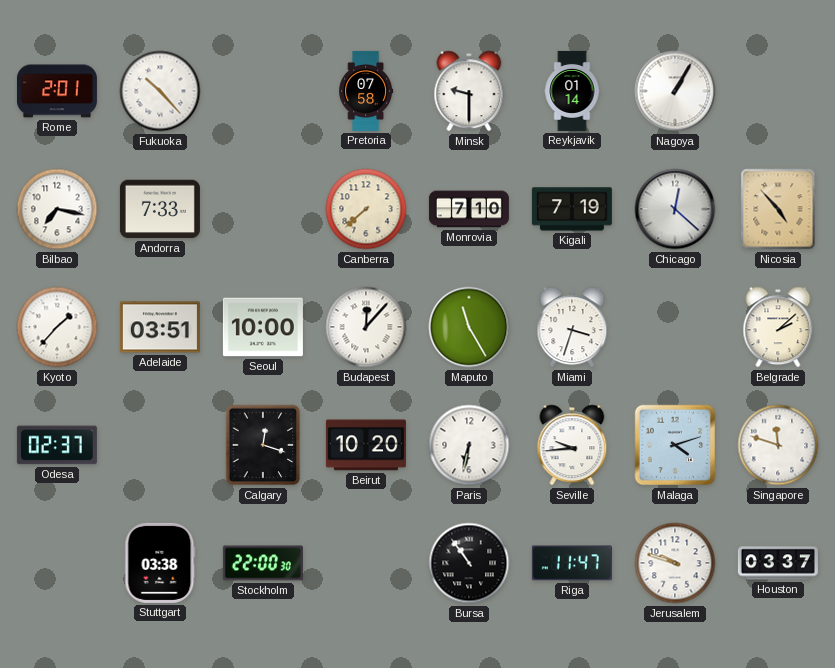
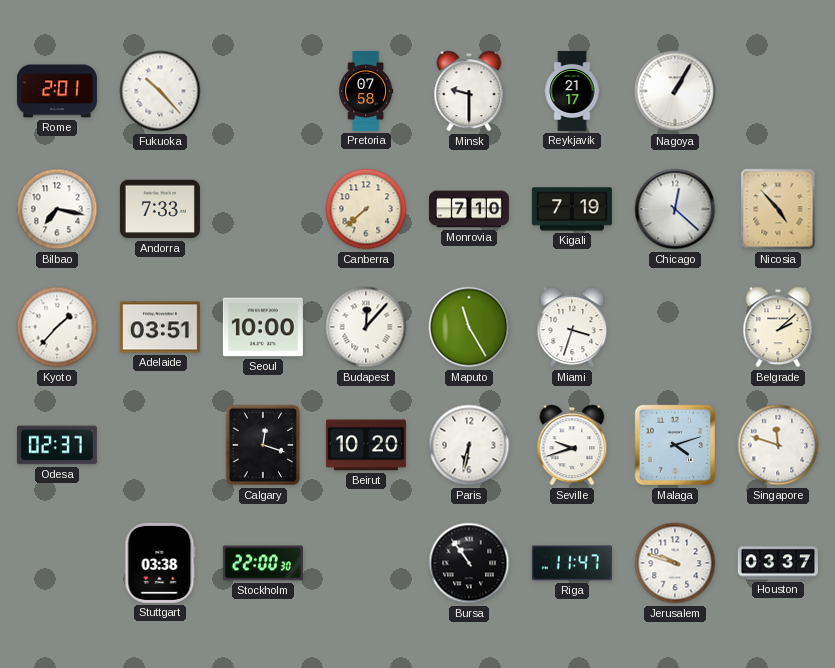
Reykjavik: 01:14 -> 21:17
Seville: 9:44 -> 9:42
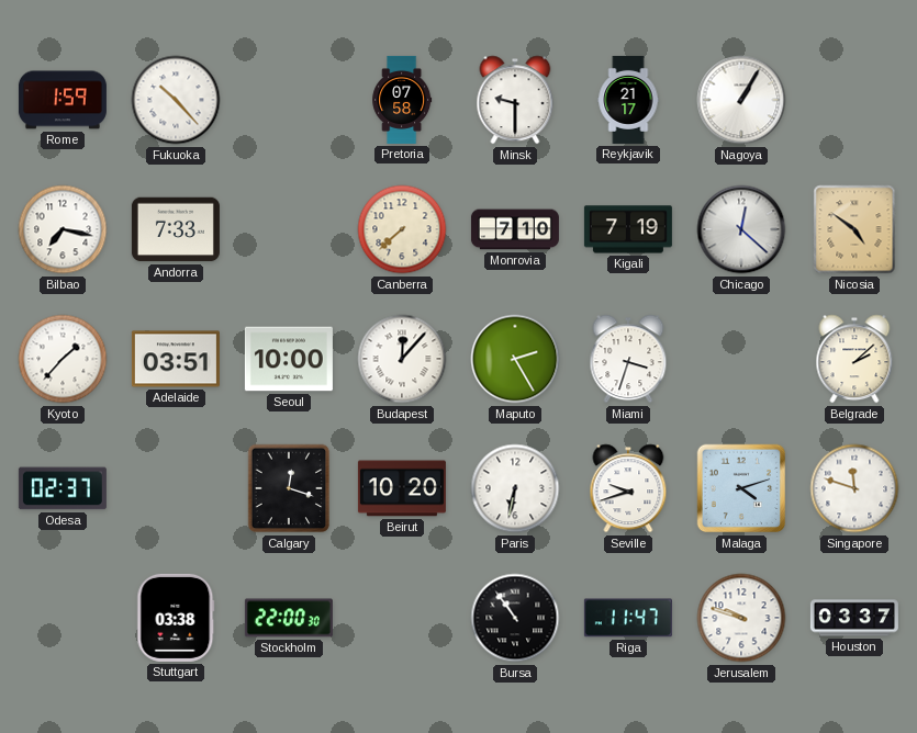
Rome: 2:01 -> 1:59
Nicosia: 4:53 -> 4:51
Maputo: 11:25 -> 2:25
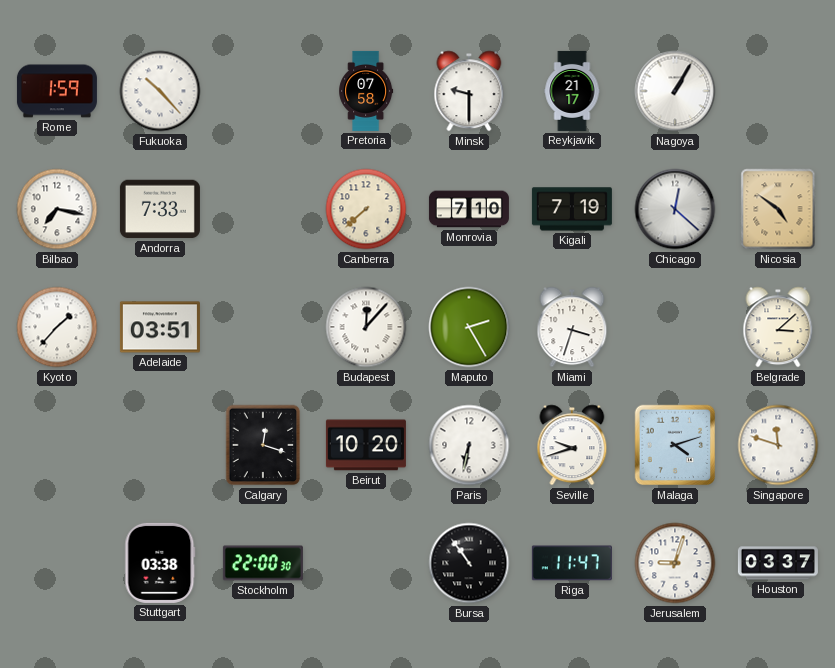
Seoul: 10:00 -> none
Belgrade: 2:08 -> 3:08
Odesa: 02:37 -> none
Jerusalem: 9:48 -> 9:03
